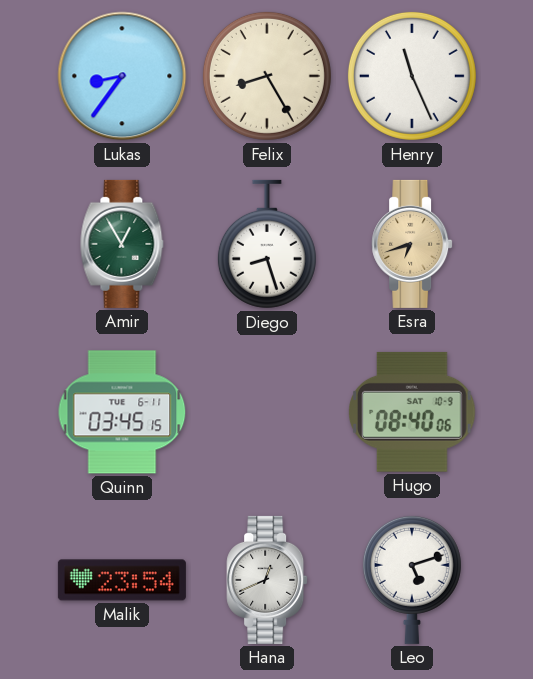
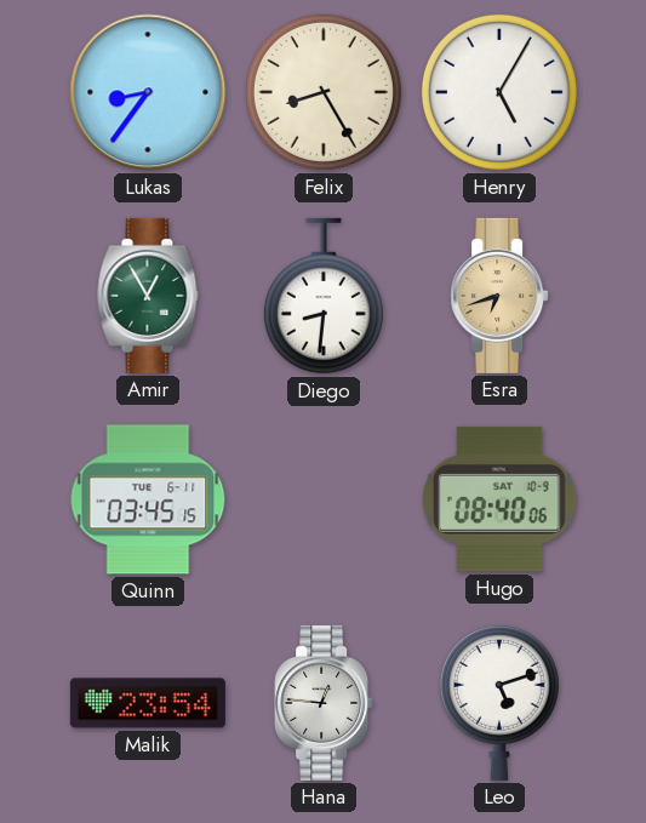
Henry: 11:26 -> 5:05
Diego: 8:27 -> 8:31
Hana: 12:41 -> 12:46
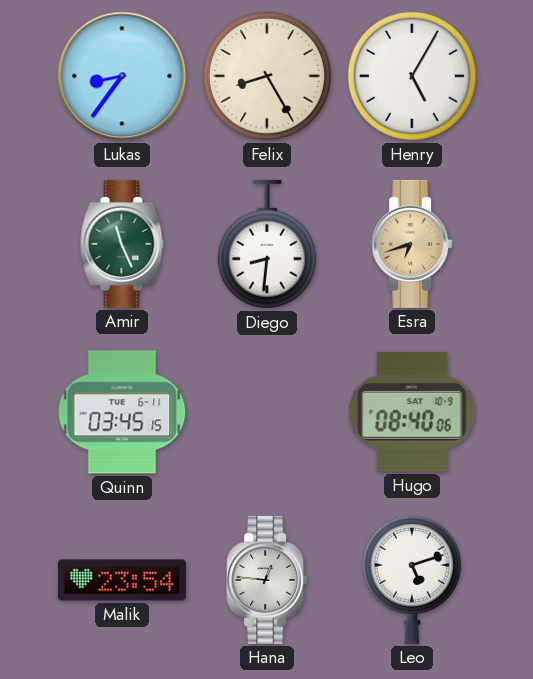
Amir: 12:55 -> 11:26
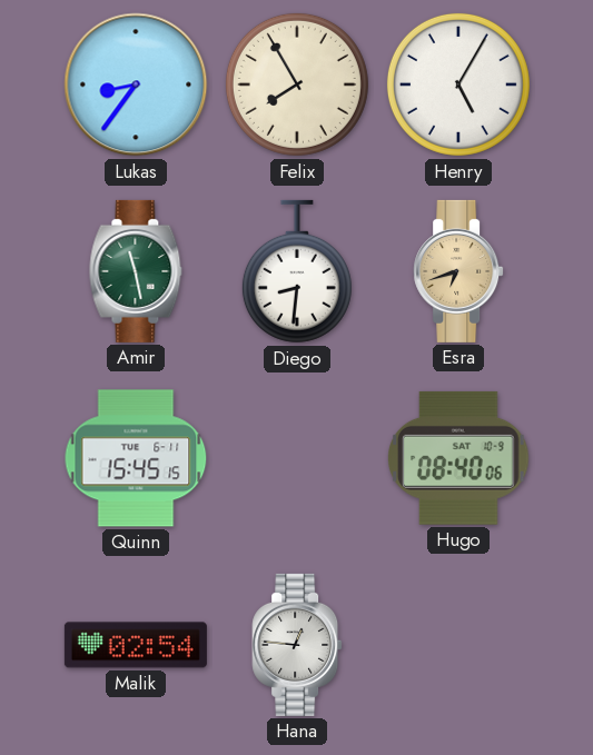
Felix: 8:25 -> 7:55
Amir: 11:26 -> 11:28
Quinn: 03:45 -> 15:45
Malik: 23:54 -> 02:54
Leo: 5:12 -> none
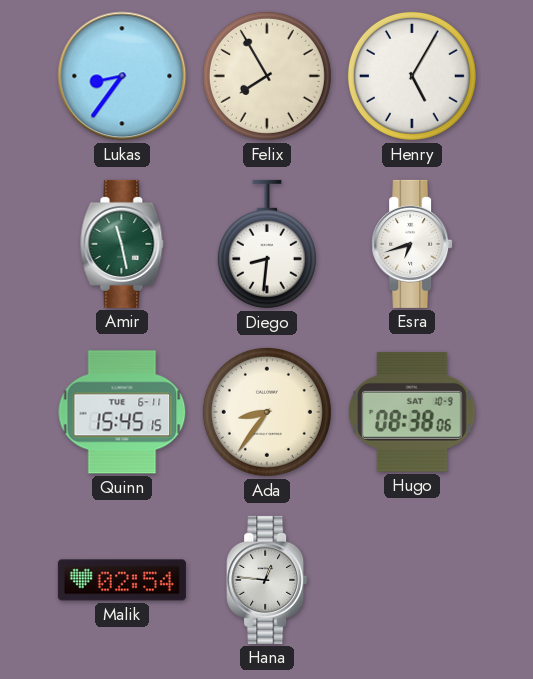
Esra dial: champagne -> white
Ada: none -> 8:36
Hugo: 08:40 -> 08:38
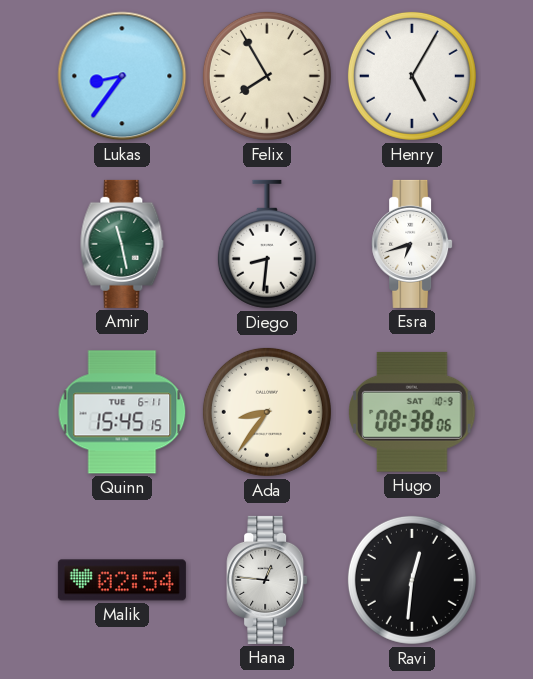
Ravi: none -> 12:31
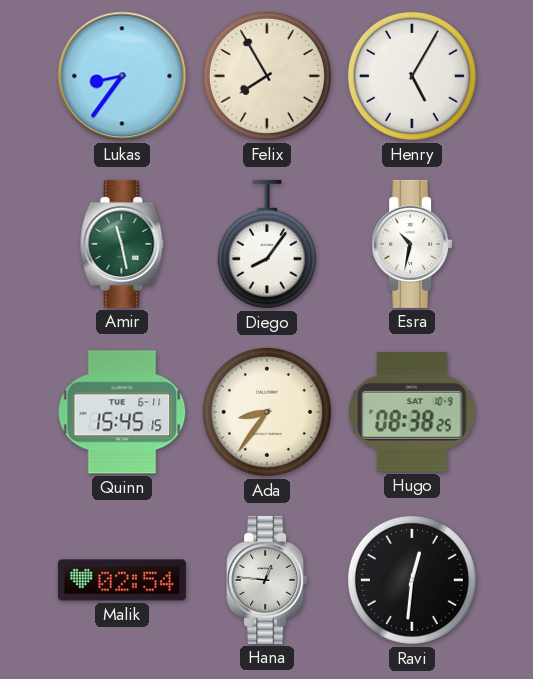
Diego: 8:31 -> 8:06
Esra: 6:42 -> 10:32
Hugo: 08:38:06 -> 08:38:25
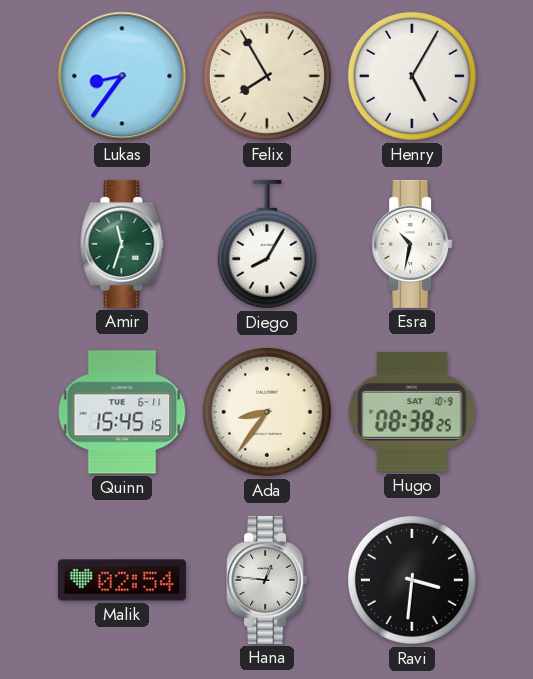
Amir: 11:28 -> 11:33
Diego: 8:06 -> 8:05
Ravi: 12:31 -> 3:31
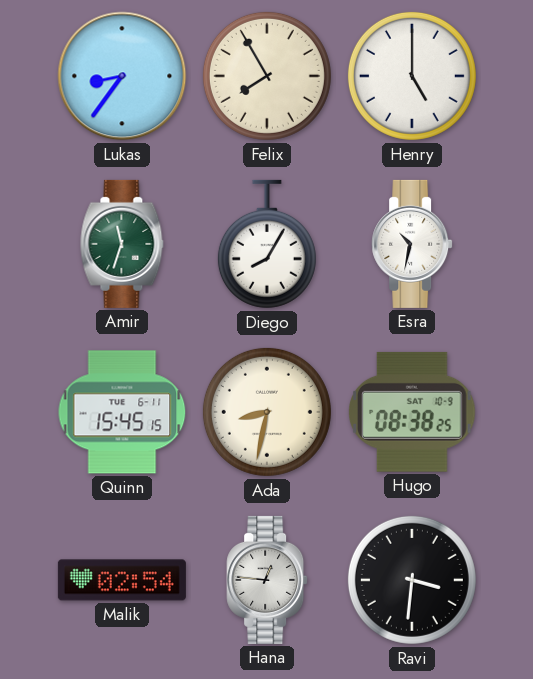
Henry: 5:05 -> 5:00
Ada: 8:36 -> 8:32
